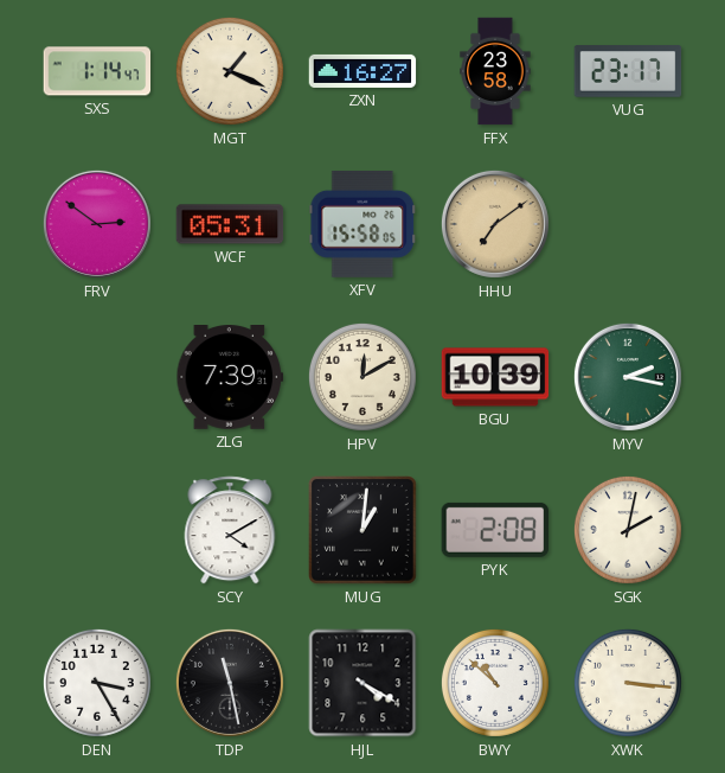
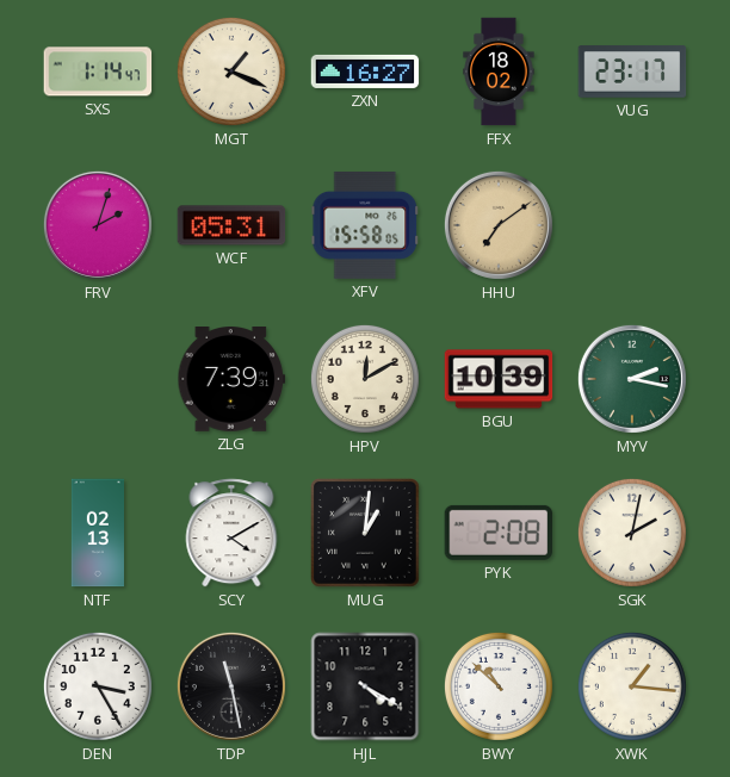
FFX: 23:58 -> 18:02
FRV: 2:51 -> 2:03
NTF: none -> 02:13
XWK: 3:16 -> 1:16
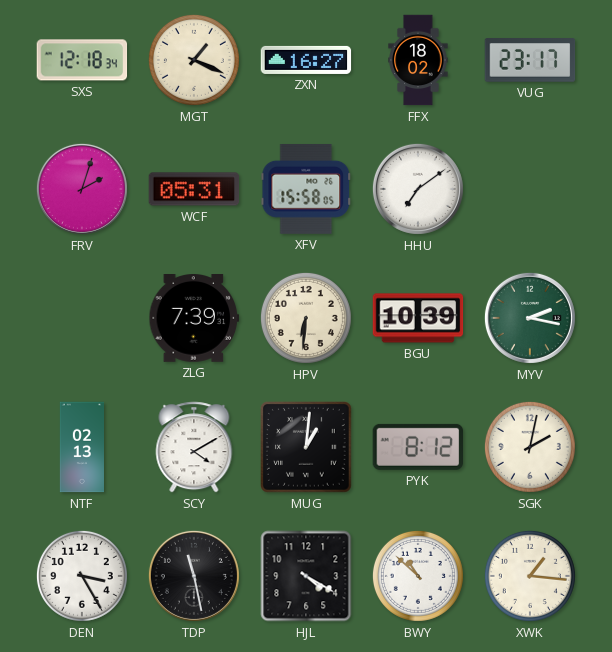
SXS: 1:14 -> 12:18
HHU dial: champagne -> white
HPV: 12:10 -> 6:31
PYK: 2:08 -> 8:12
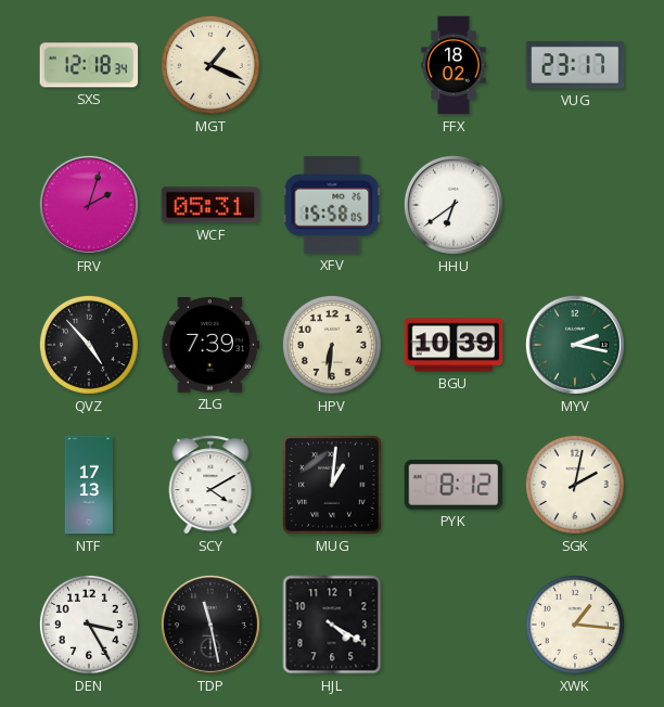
ZXN: 16:27 -> none
HHU: 7:09 -> 6:39
QVZ: none -> 4:53
NTF: 02:13 -> 17:13
BWY: 10:52 -> none
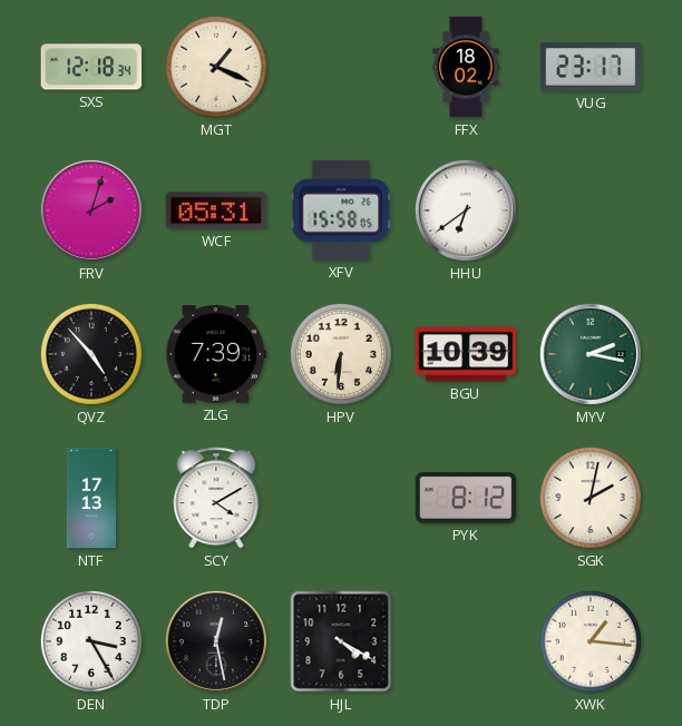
MUG: 1:01 -> none
TDP: 11:28 -> 12:28
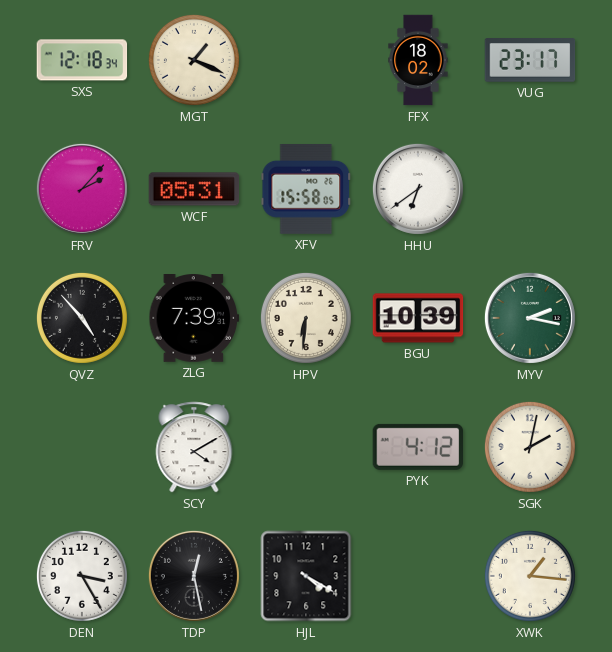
FRV: 2:03 -> 2:07
NTF: 17:13 -> none
PYK: 8:12 -> 4:12
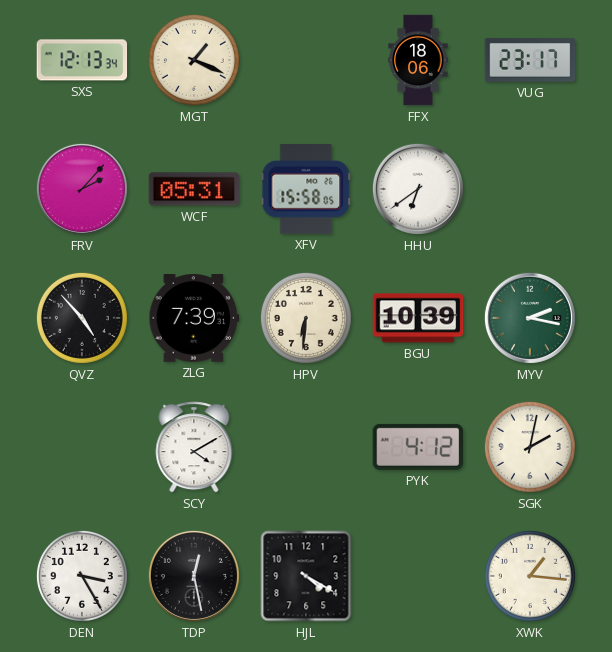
SXS: 12:18 -> 12:13
FFX: 18:02 -> 18:06
